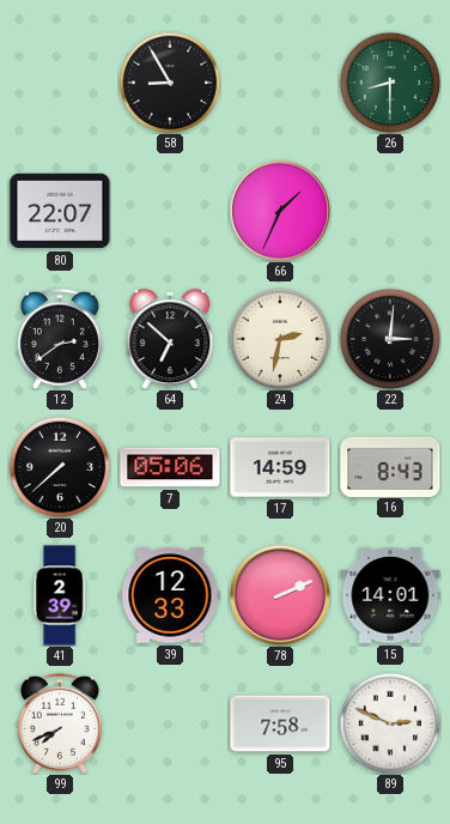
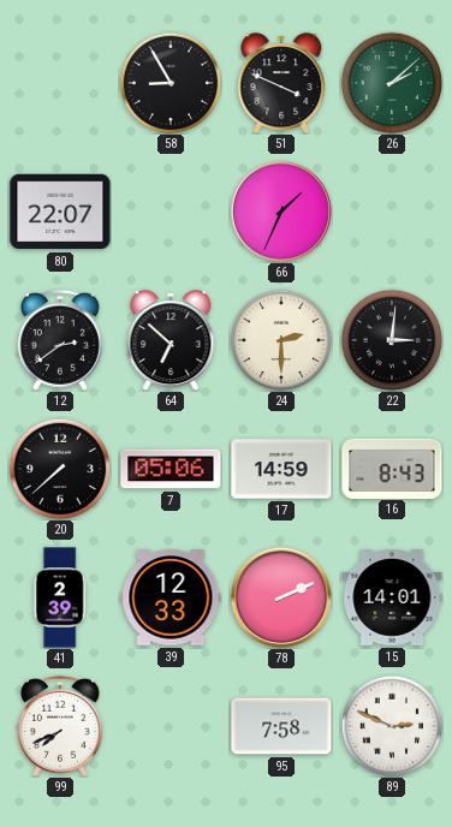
51: none -> 3:49
26: 8:30 -> 2:08
24: 2:32 -> 2:30
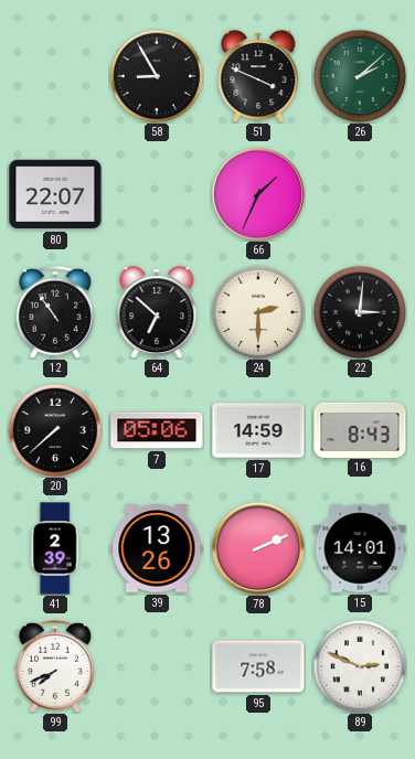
12: 2:39 -> 10:54
39: 12:33 -> 13:26
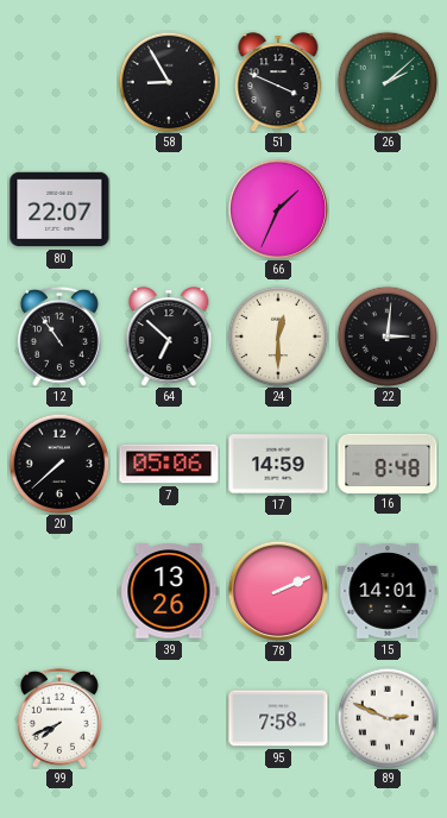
24: 2:30 -> 12:30
16: 8:43 -> 8:48
41: 2:39 -> none
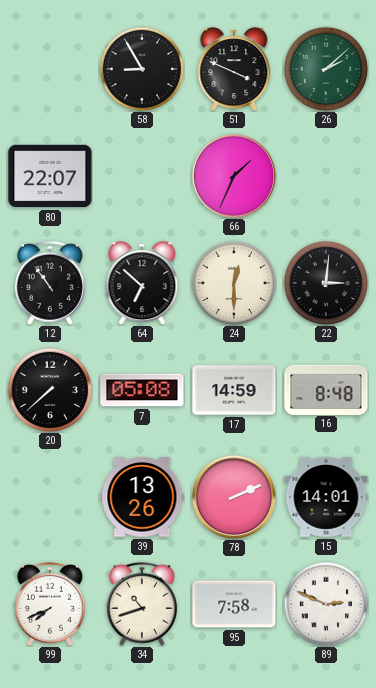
7: 05:06 -> 05:08
34: none -> 10:42
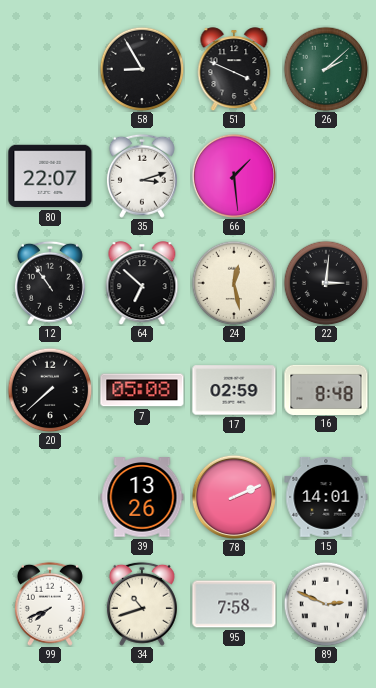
35: none -> 3:12
66: 1:34 -> 1:29
24: 12:30 -> 12:28
17: 14:59 -> 02:59
